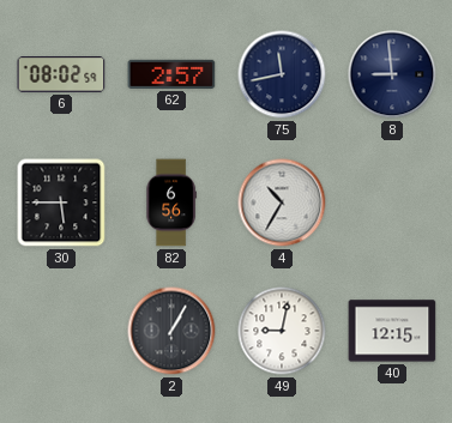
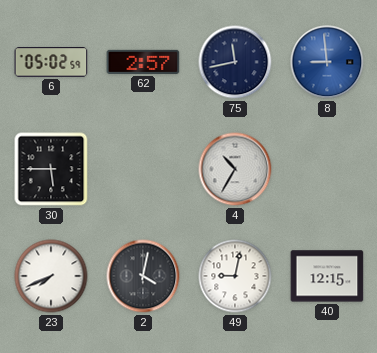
6: 08:02 -> 05:02
8 dial: navy -> blue
82: 6:56 -> none
23: none -> 7:41
2: 1:05 -> 4:02
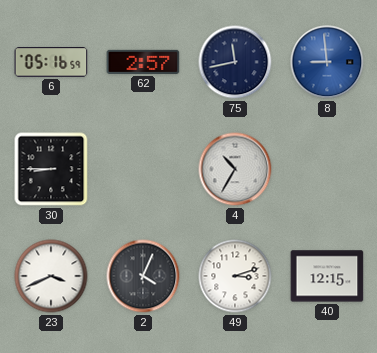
6: 05:02 -> 05:16
30: 5:45 -> 8:45
23: 7:41 -> 3:41
2: 4:02 -> 4:04
49: 9:02 -> 3:12
